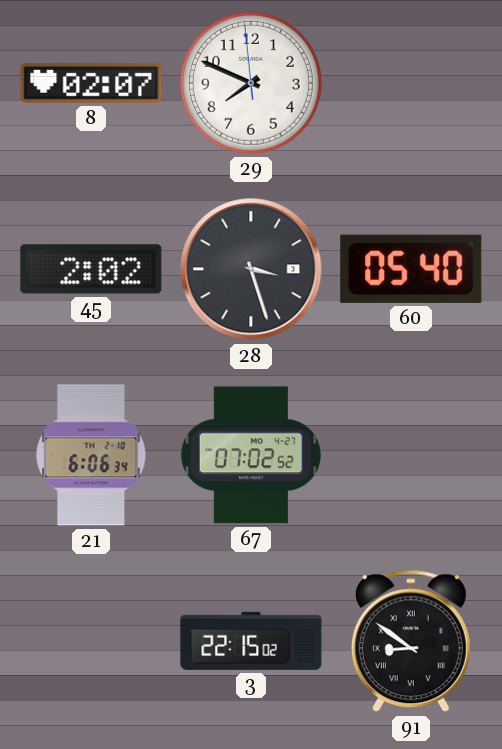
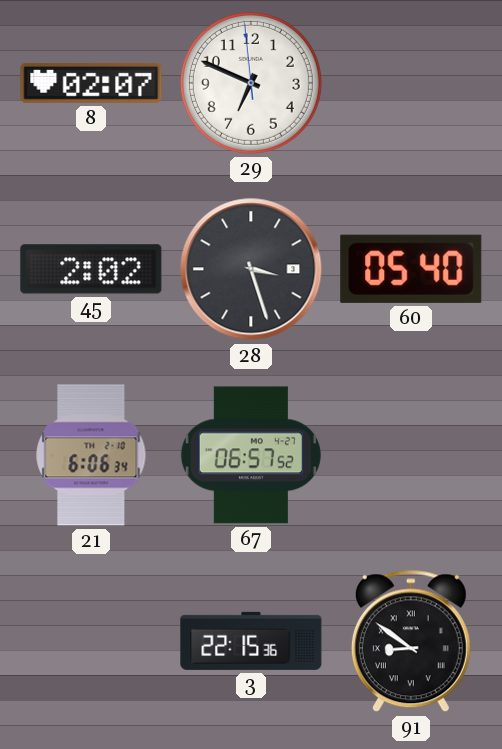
29: 7:48 -> 6:48
67: 07:02 -> 06:57
3: 22:15:02 -> 22:15:36
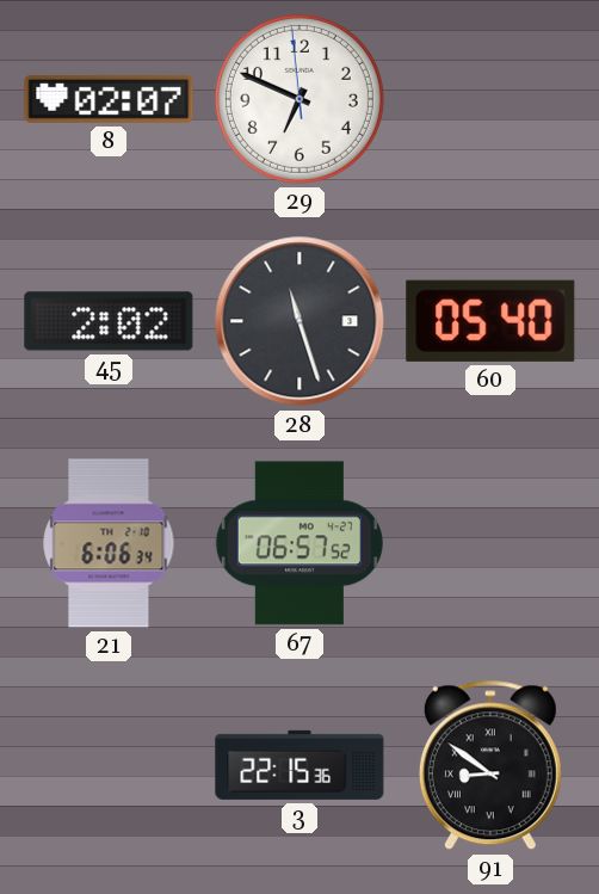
28: 3:27 -> 11:27
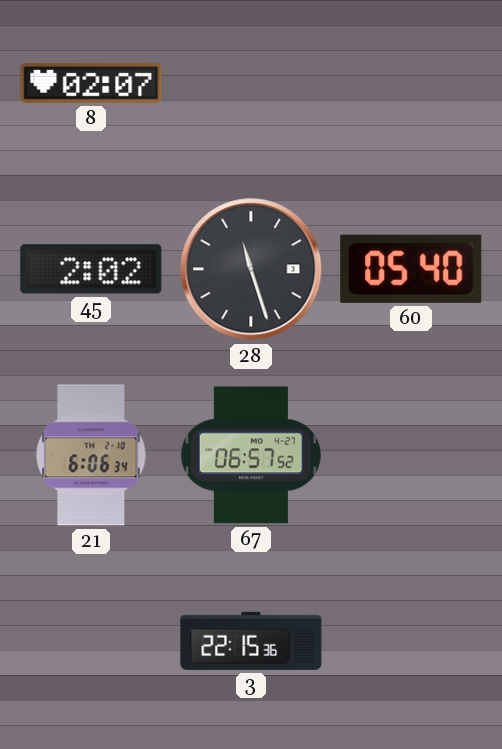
29: 6:48 -> none
91: 8:51 -> none
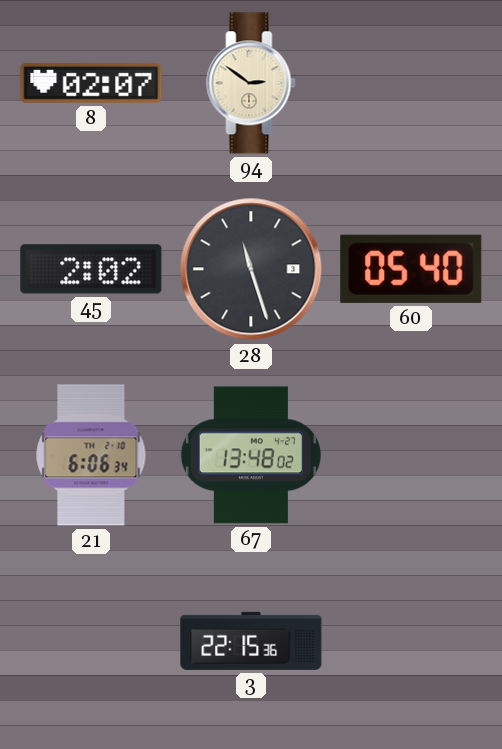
94: none -> 2:51
67: 06:57 -> 13:48
